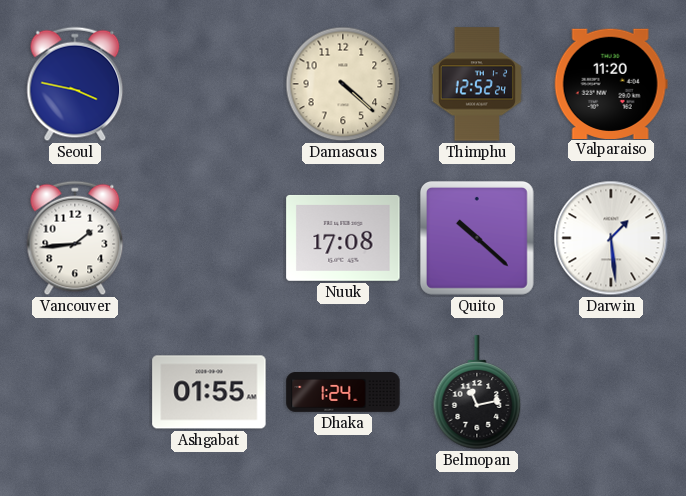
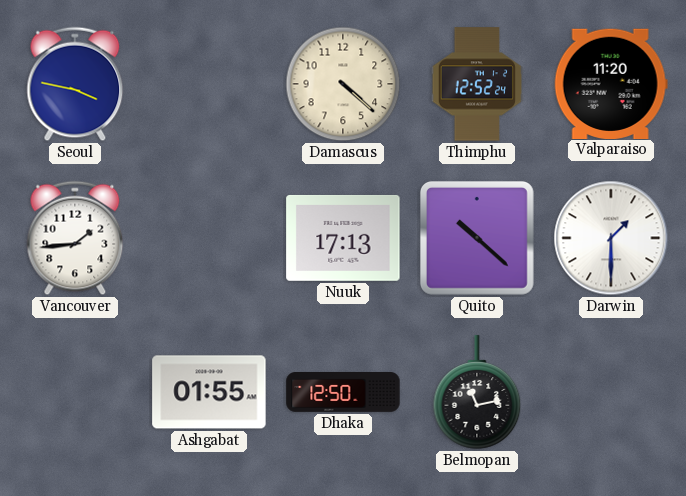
Nuuk: 17:08 -> 17:13
Darwin: 1:29 -> 1:30
Dhaka: 1:24 -> 12:50
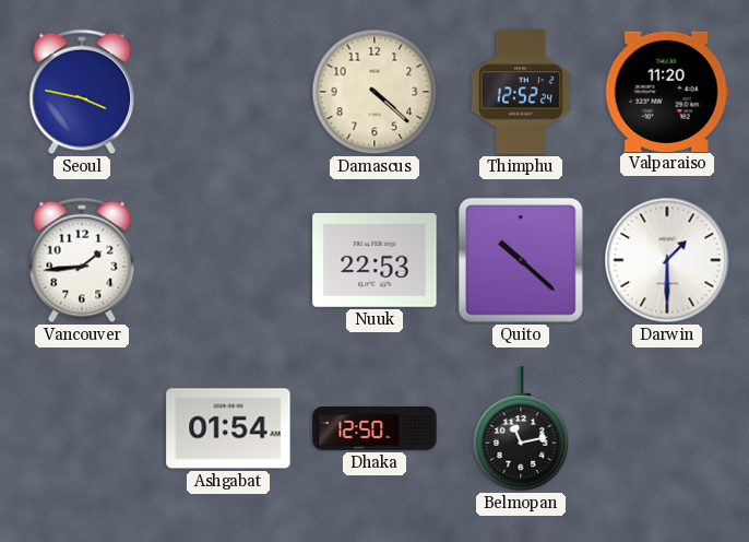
Nuuk: 17:13 -> 22:53
Ashgabat: 01:55 -> 01:54
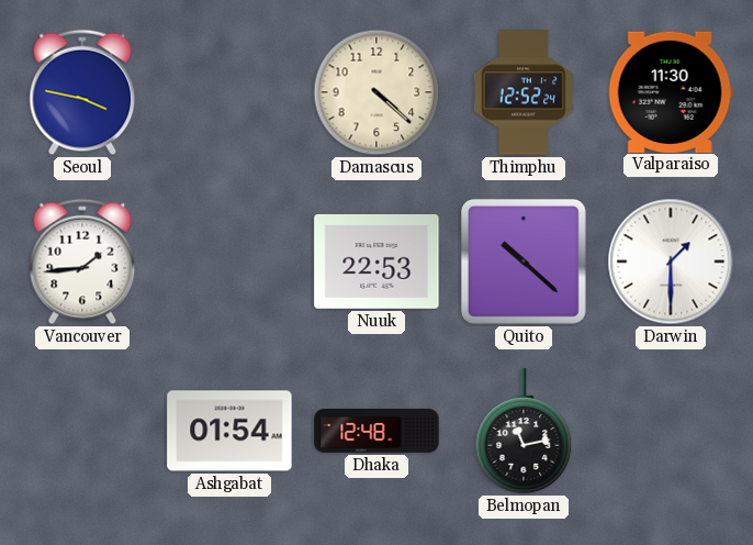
Valparaiso: 11:20 -> 11:30
Dhaka: 12:50 -> 12:48
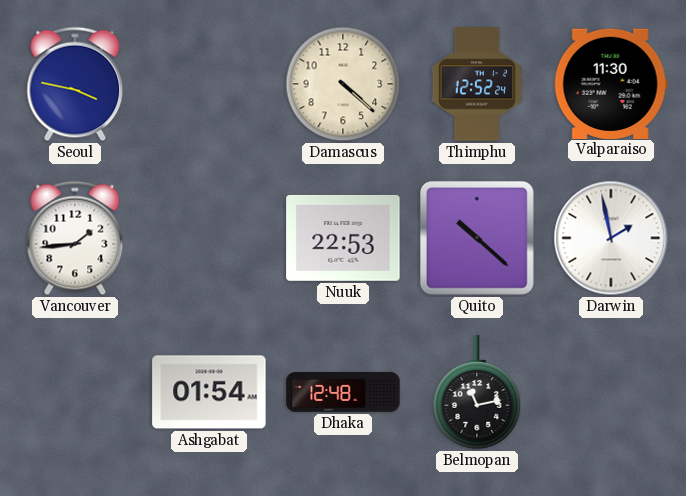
Darwin: 1:30 -> 1:58
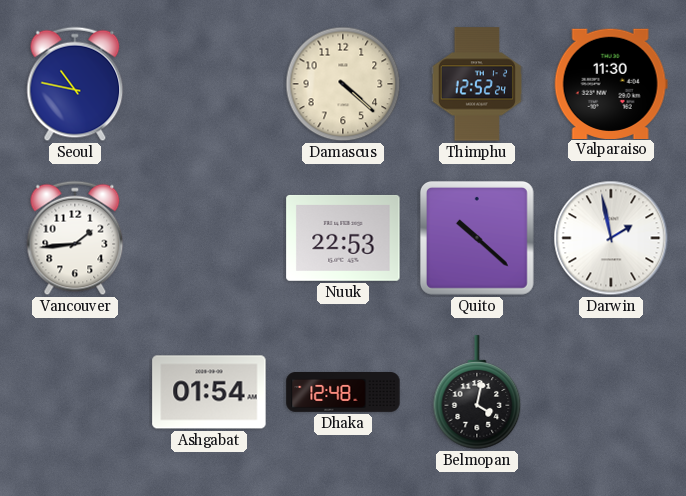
Seoul: 3:47 -> 10:47
Belmopan: 11:13 -> 4:02
